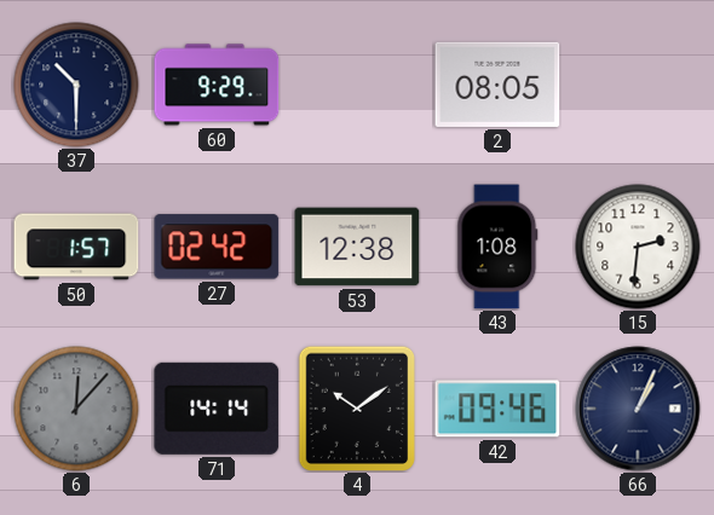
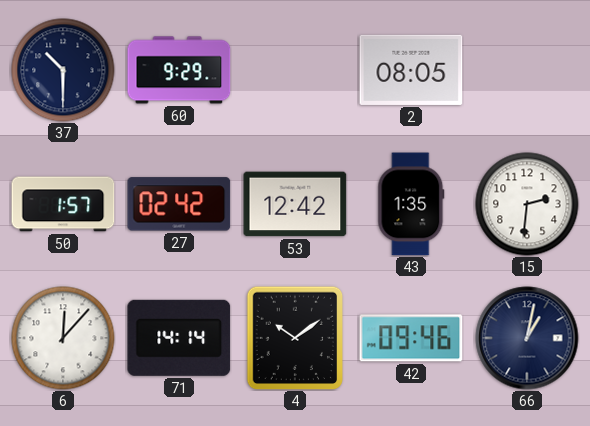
53: 12:38 -> 12:42
43: 1:08 -> 1:35
6 dial: grey -> white
66: 1:04 -> 1:02
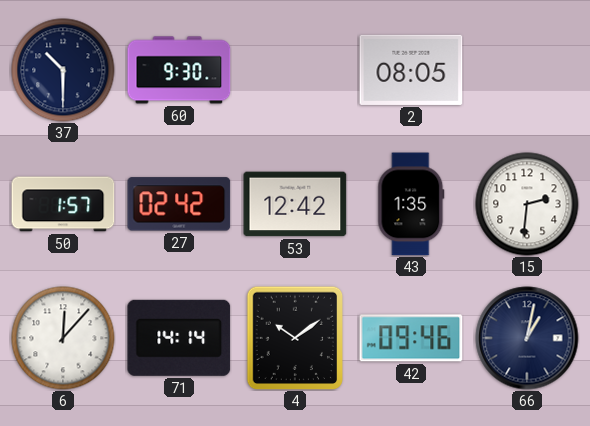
60: 9:29 -> 9:30
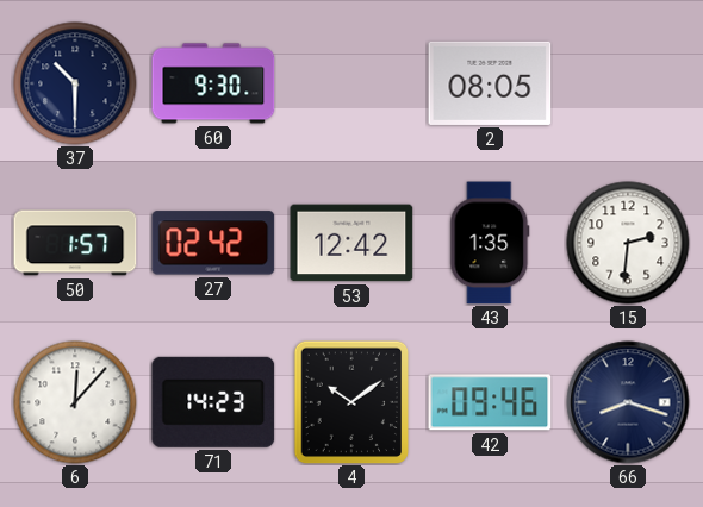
71: 14:14 -> 14:23
66: 1:02 -> 8:18
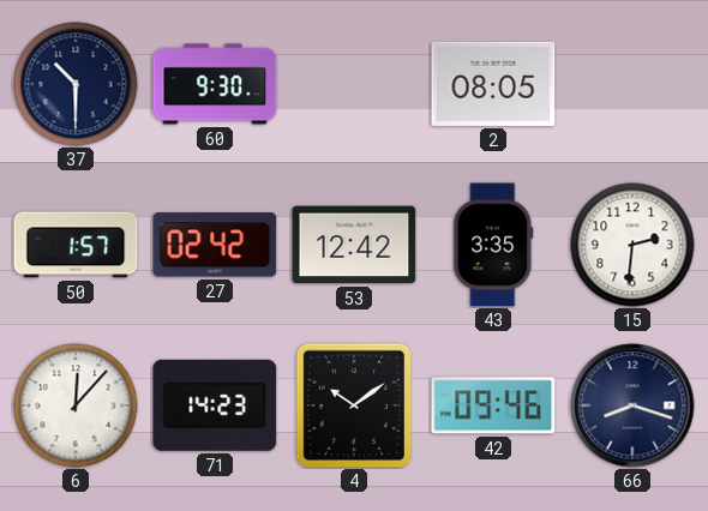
43: 1:35 -> 3:35
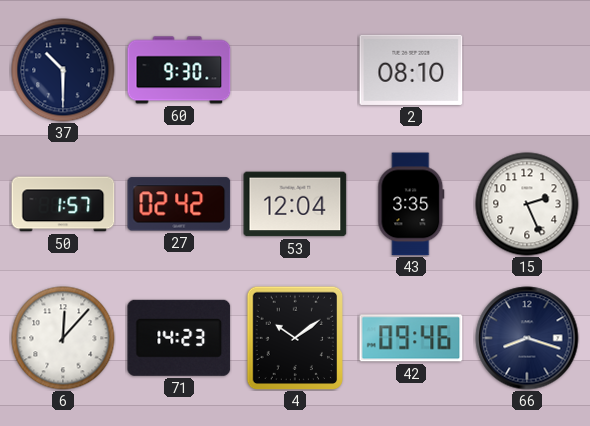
2: 08:05 -> 08:10
53: 12:42 -> 12:04
15: 2:31 -> 2:26
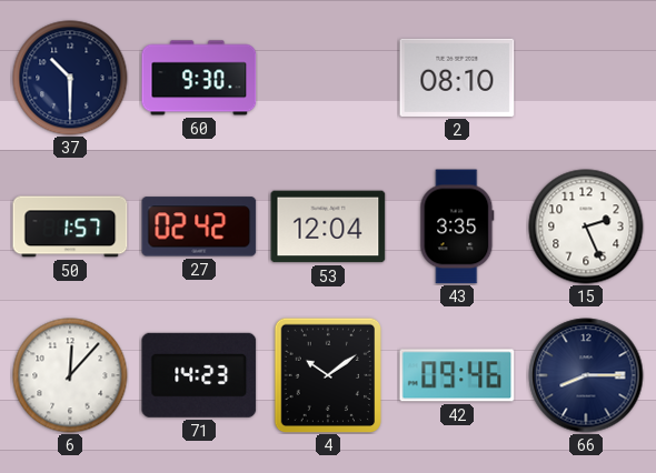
66: 8:18 -> 8:15
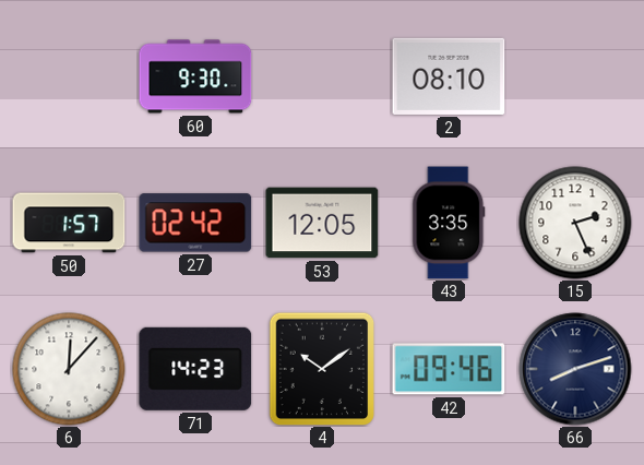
37: 10:30 -> none
53: 12:04 -> 12:05
66: 8:15 -> 8:12
